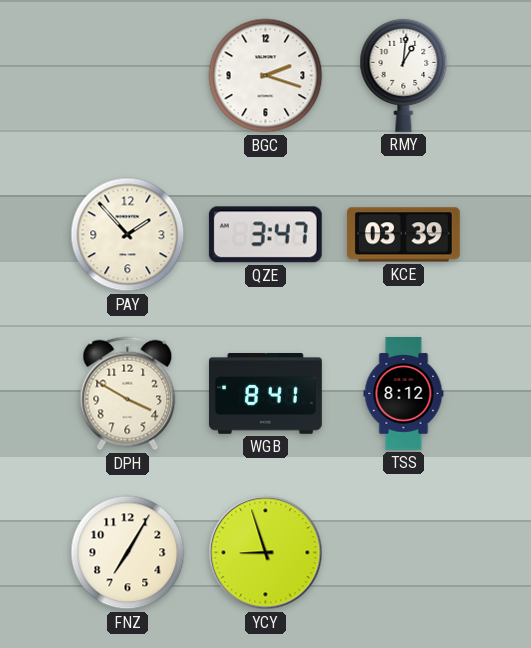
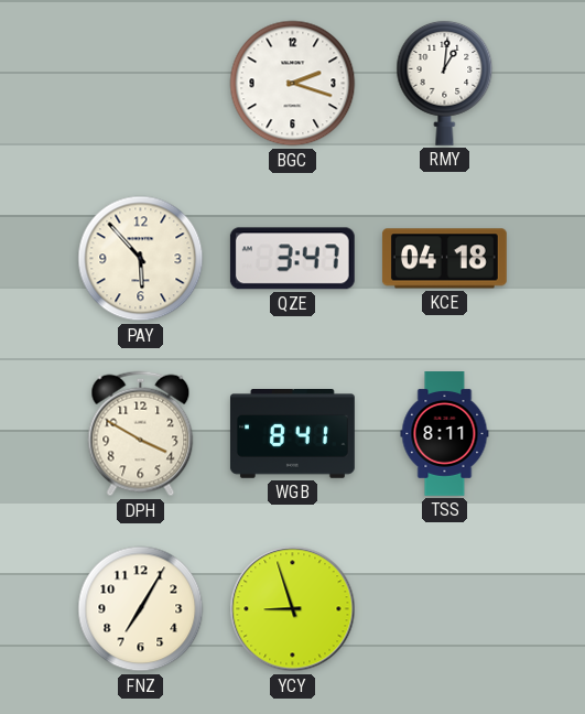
PAY: 1:53 -> 5:53
KCE: 03:39 -> 04:18
TSS: 8:12 -> 8:11
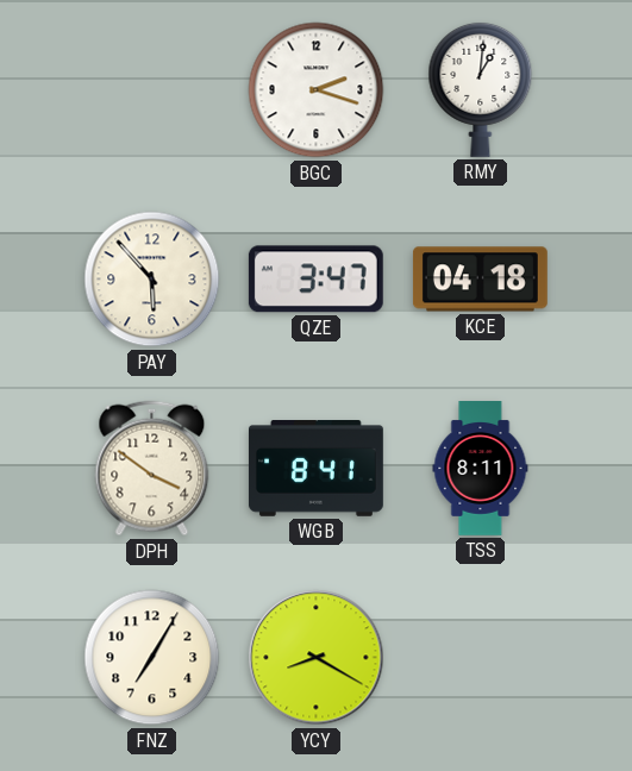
DPH: 3:50 -> 3:51
YCY: 8:57 -> 8:20
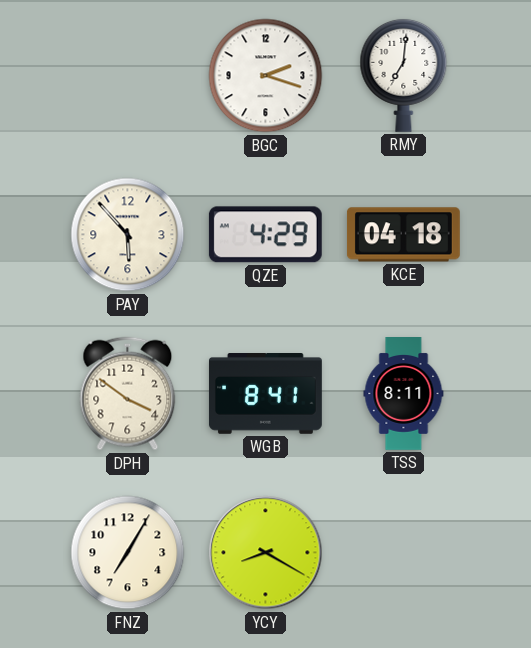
RMY: 1:01 -> 7:01
QZE: 3:47 -> 4:29
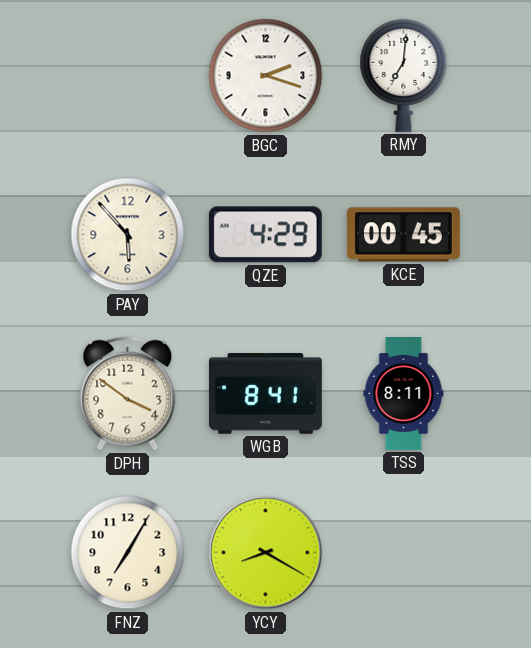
KCE: 04:18 -> 00:45
